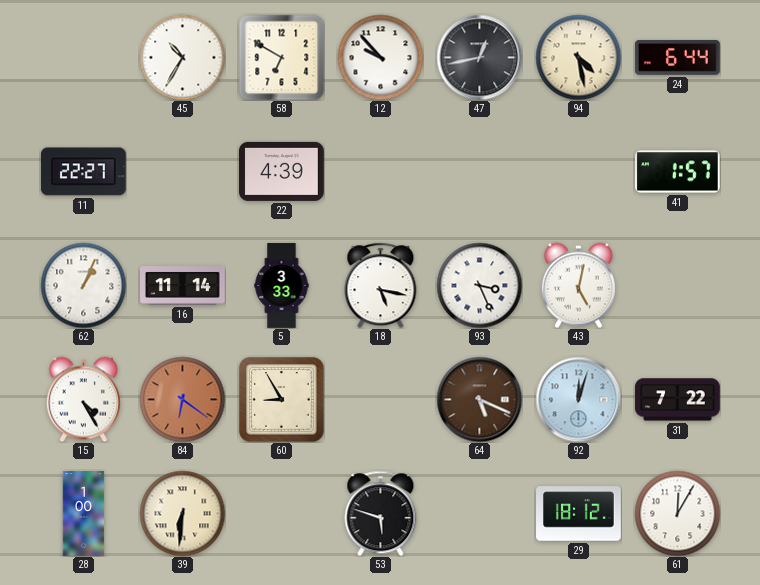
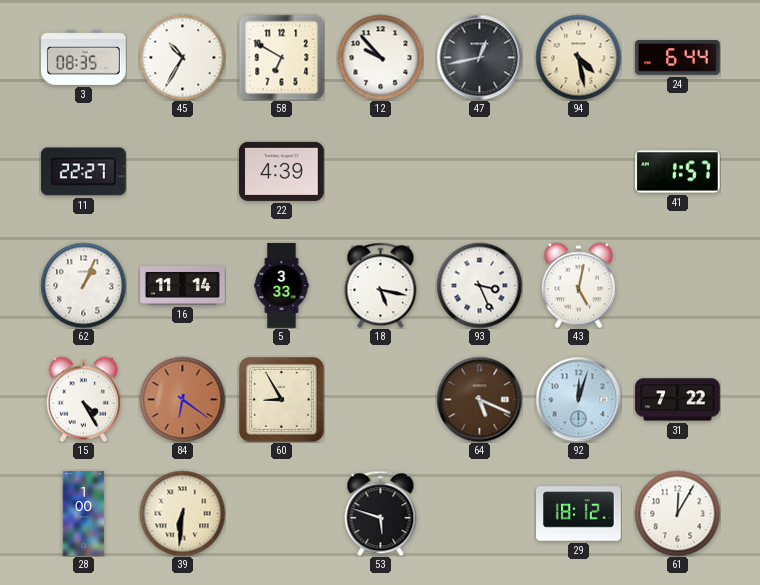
3: none -> 08:35
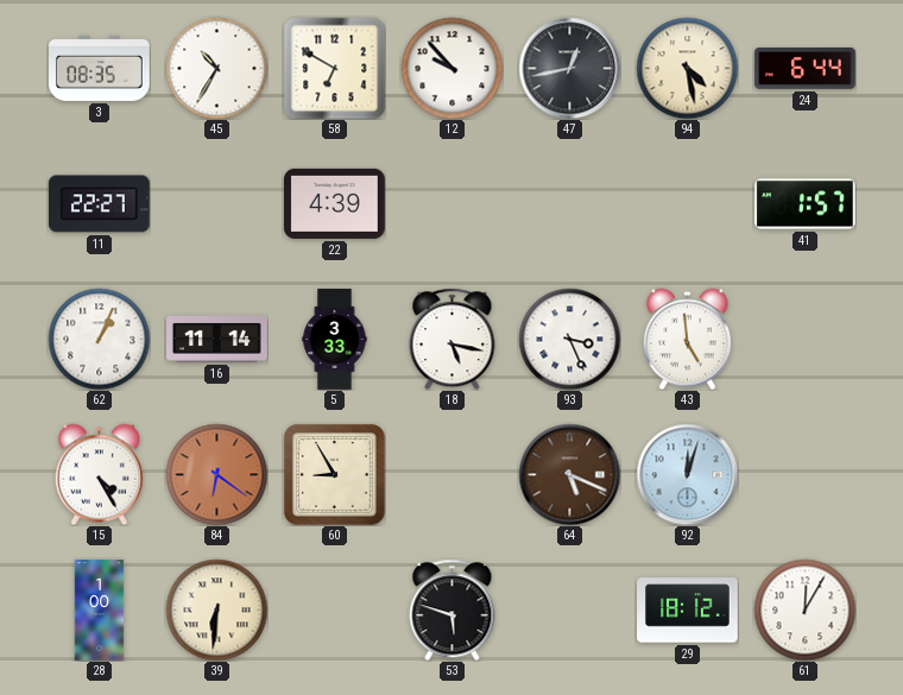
43: 5:02 -> 4:59
31: 7:22 -> none
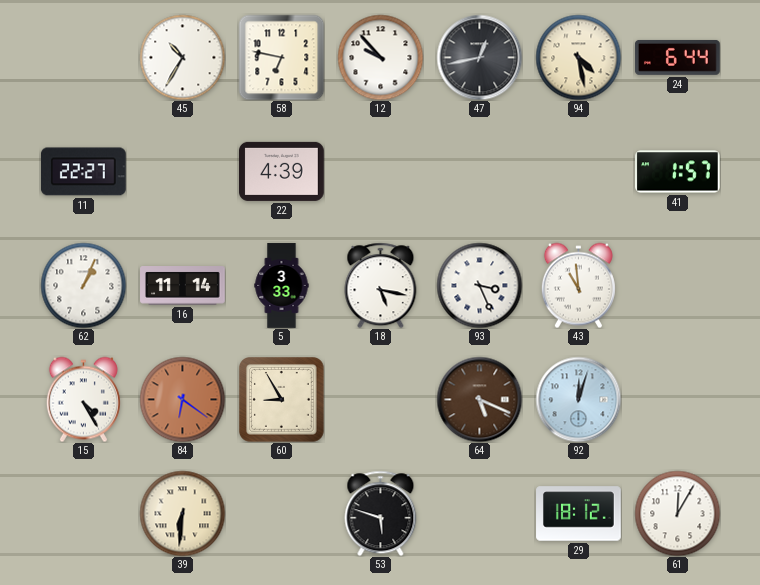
3: 08:35 -> none
58: 6:50 -> 6:47
43: 4:59 -> 10:59
28: 1:00 -> none
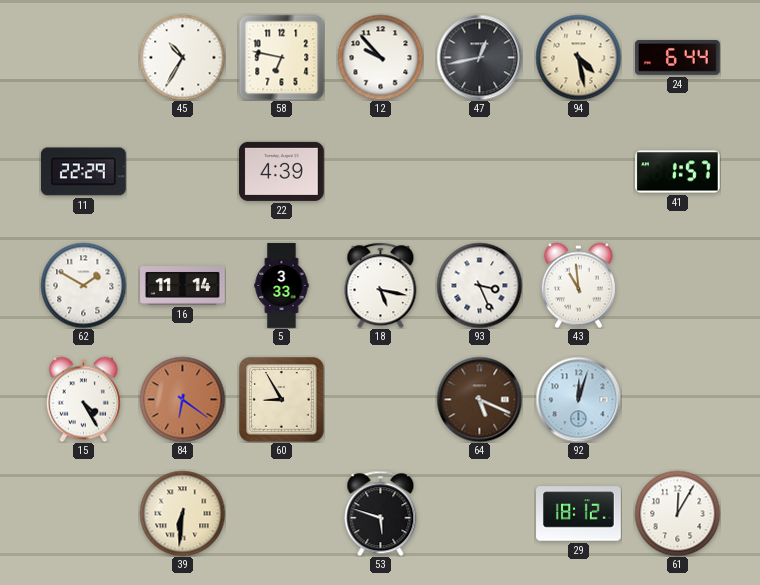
11: 22:27 -> 22:29
62: 1:04 -> 1:50
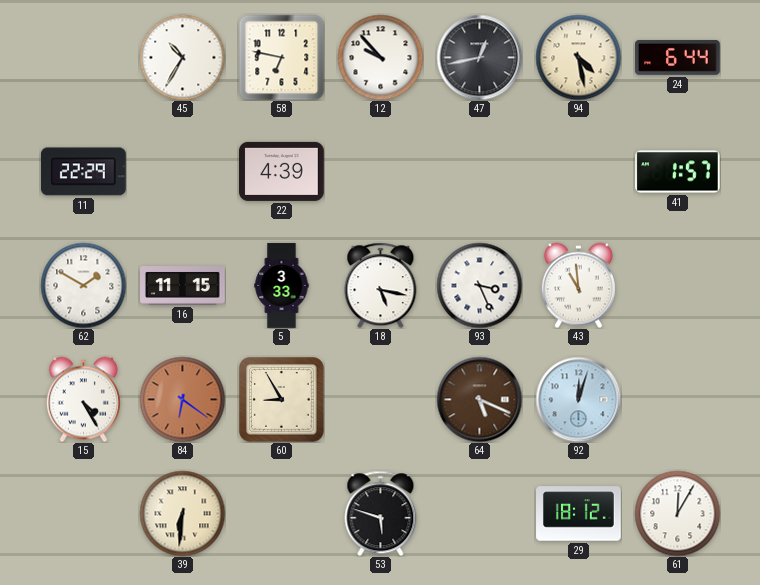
16: 11:14 -> 11:15
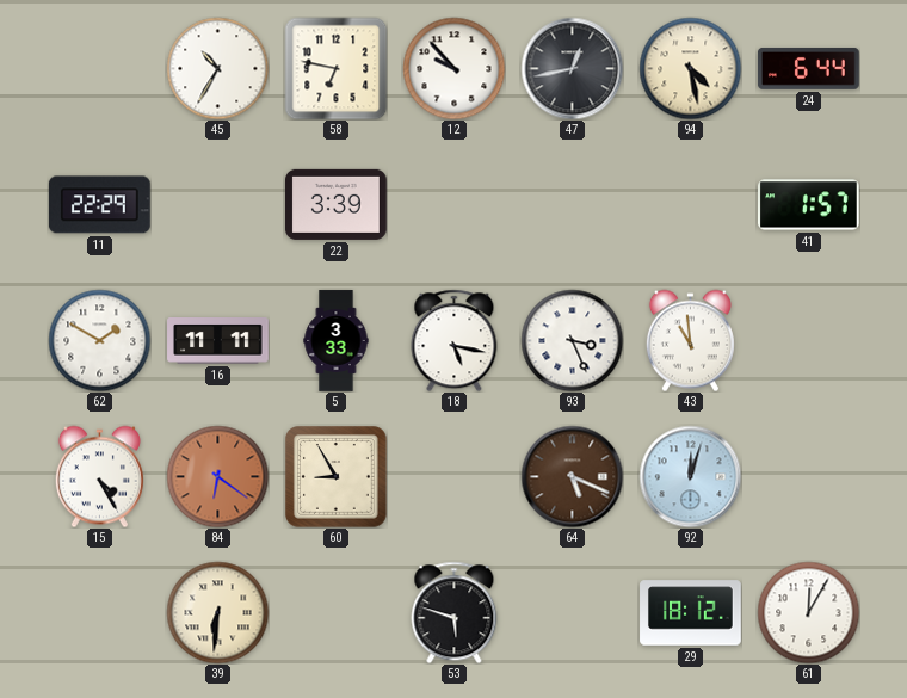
22: 4:39 -> 3:39
16: 11:15 -> 11:11
